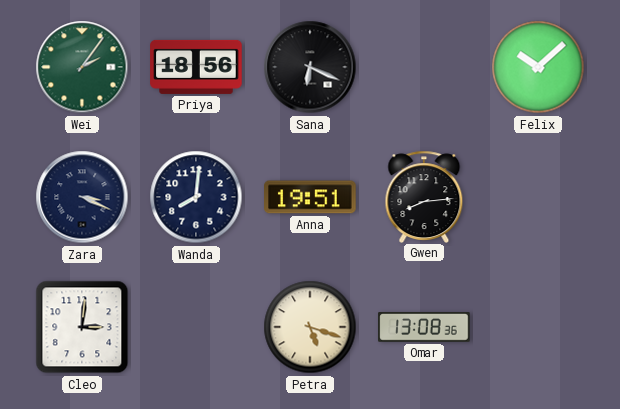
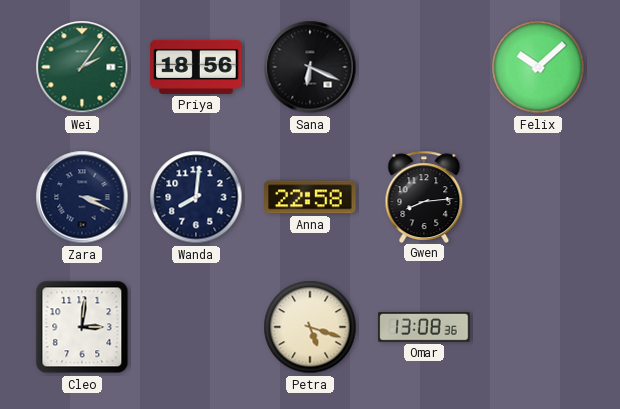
Anna: 19:51 -> 22:58
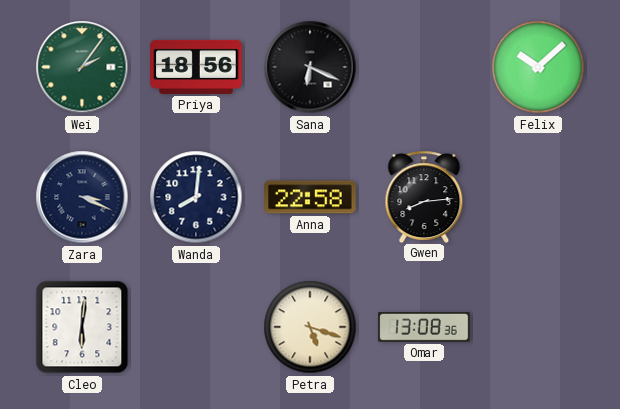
Cleo: 3:01 -> 6:01
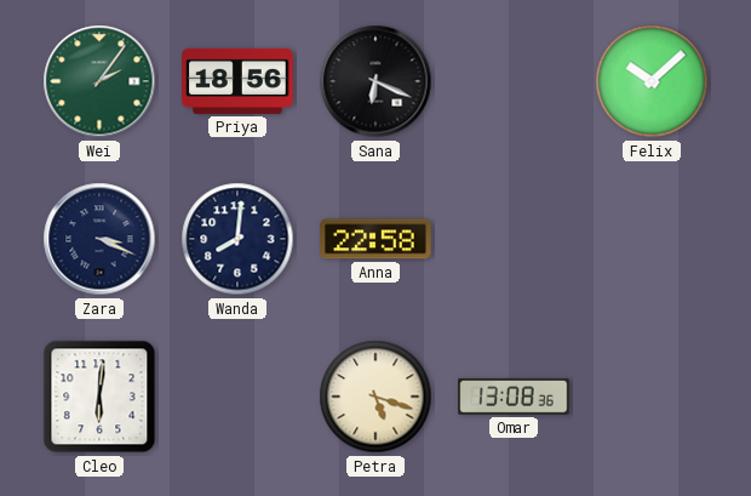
Gwen: 8:14 -> none
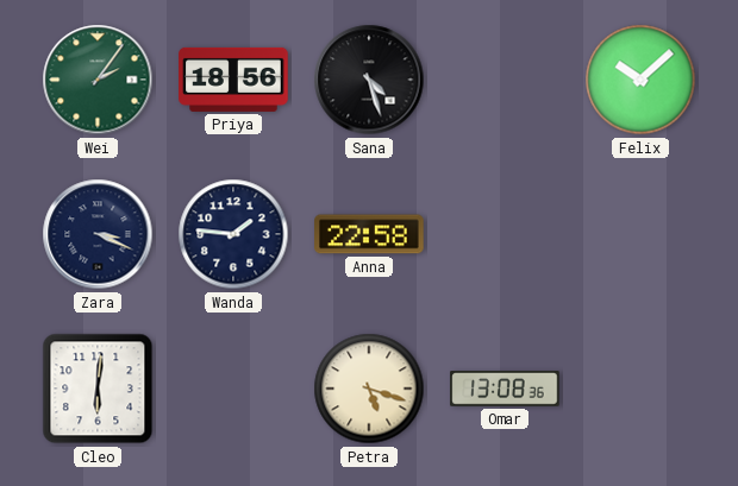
Sana: 6:19 -> 4:27
Wanda: 8:01 -> 1:46
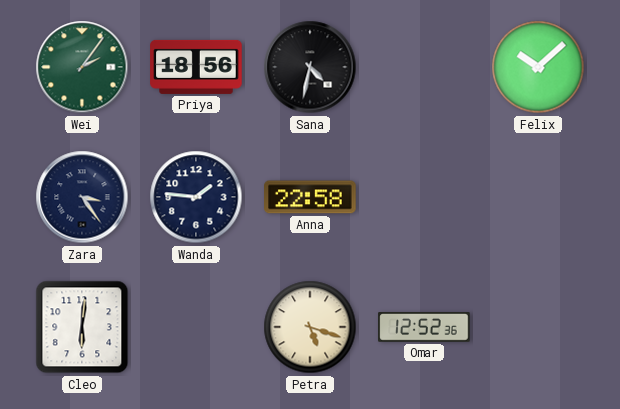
Sana: 4:27 -> 4:32
Zara: 3:19 -> 3:24
Omar: 13:08 -> 12:52
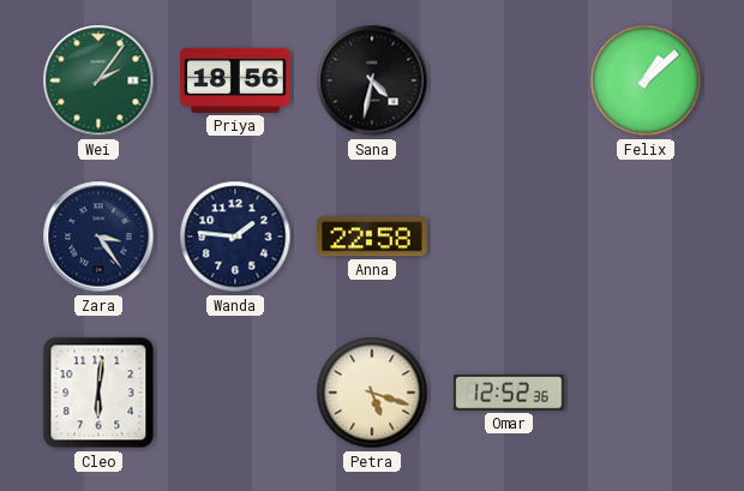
Felix: 10:08 -> 1:08
